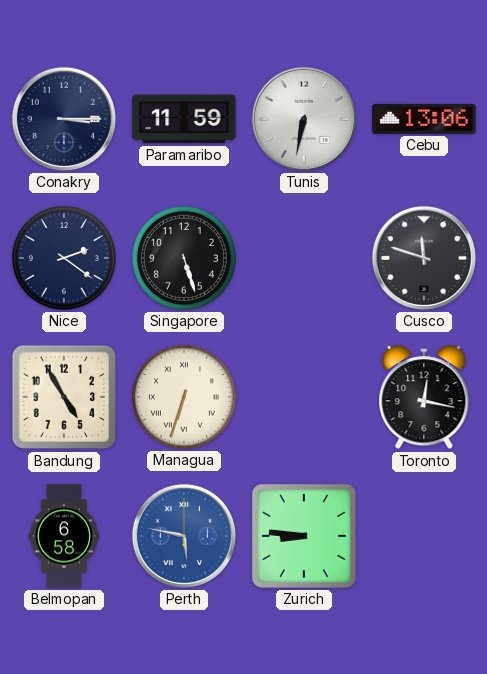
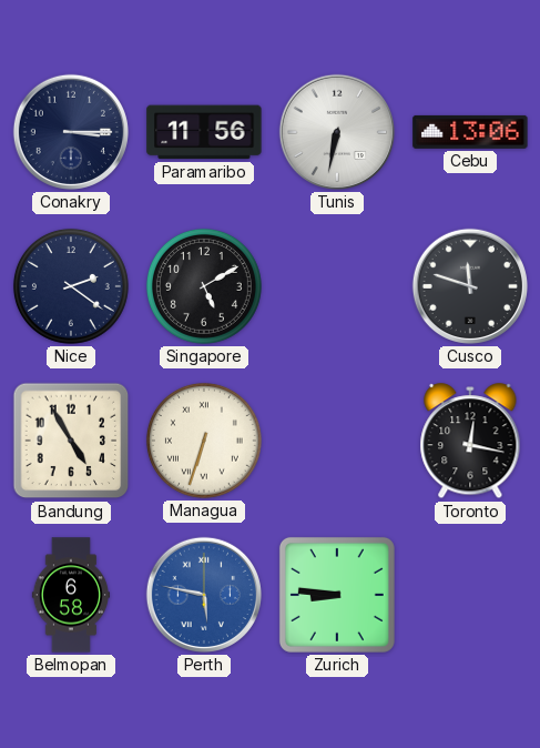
Paramaribo: 11:59 -> 11:56
Singapore: 5:27 -> 5:10
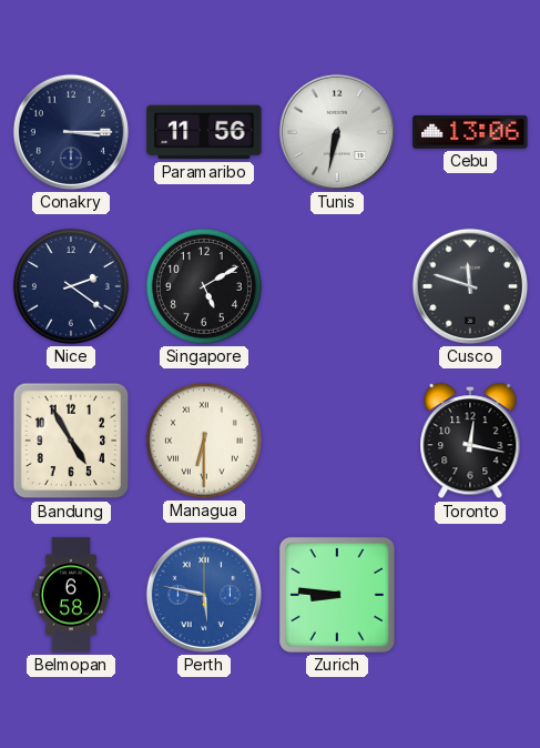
Managua: 6:33 -> 6:30
